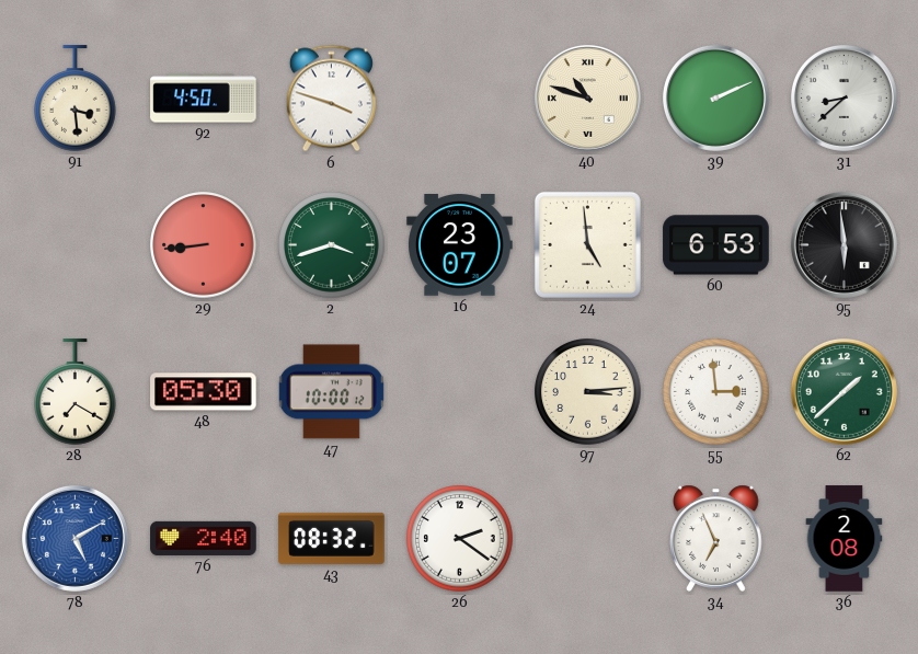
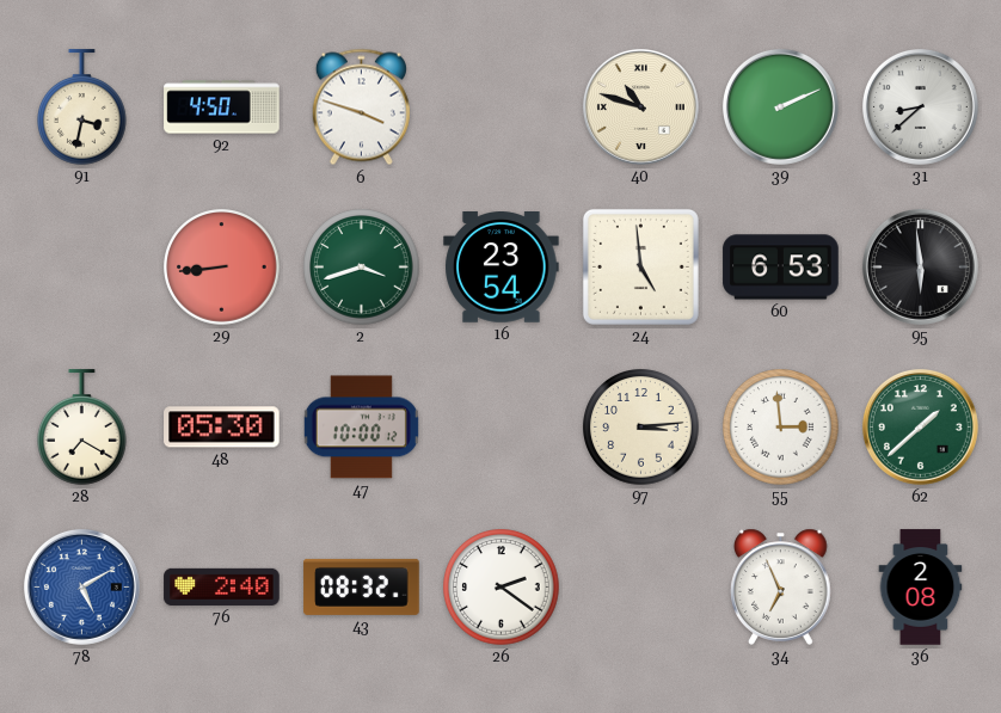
91: 3:29 -> 3:32
16: 23:07 -> 23:54
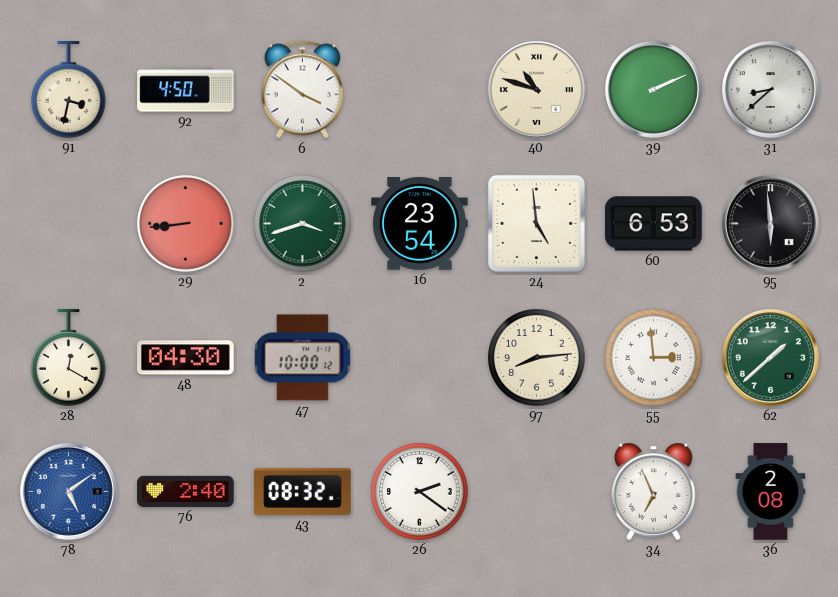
6: 3:48 -> 3:51
28: 7:20 -> 12:20
48: 05:30 -> 04:30
97: 3:14 -> 8:14
78: 5:10 -> 5:09
